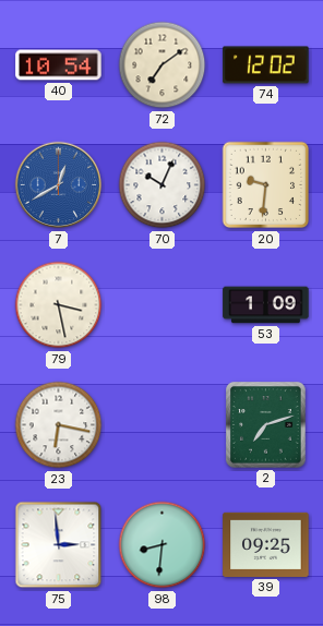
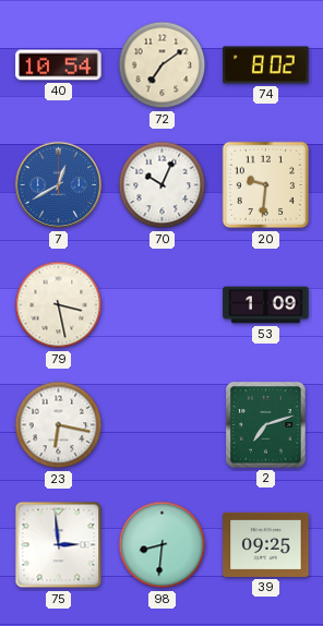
74: 12:02 -> 8:02
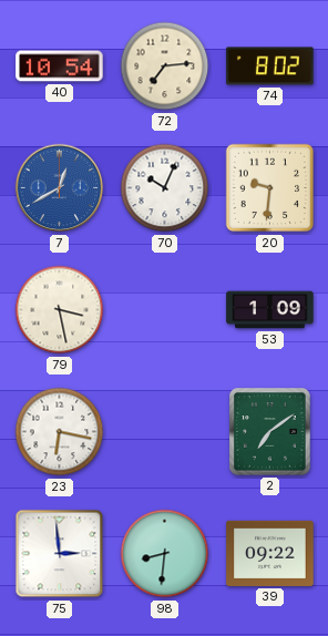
72: 7:09 -> 7:14
2: 7:12 -> 7:09
39: 09:25 -> 09:22
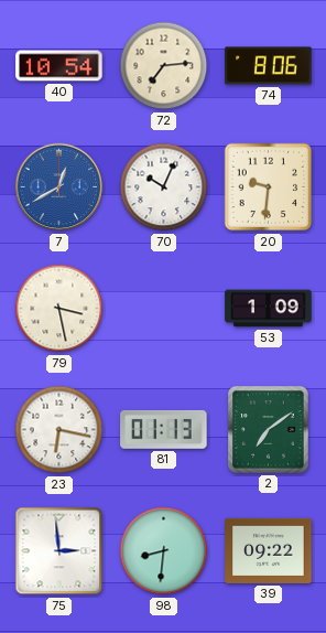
74: 8:02 -> 8:06
81: none -> 01:13
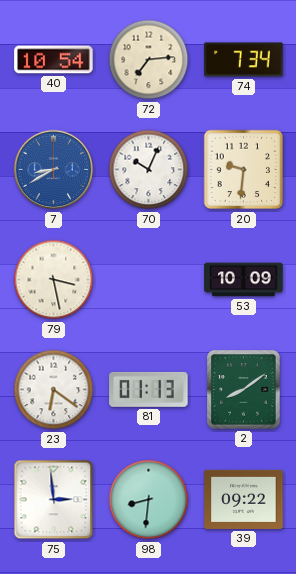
74: 8:06 -> 7:34
7: 12:40 -> 8:40
53: 1:09 -> 10:09
23: 6:17 -> 6:21
2: 7:09 -> 8:09
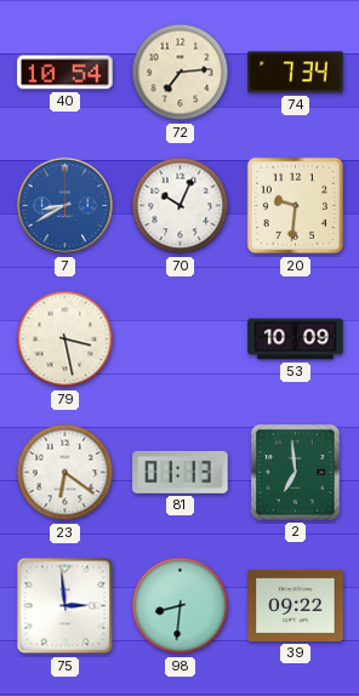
2: 8:09 -> 6:59
